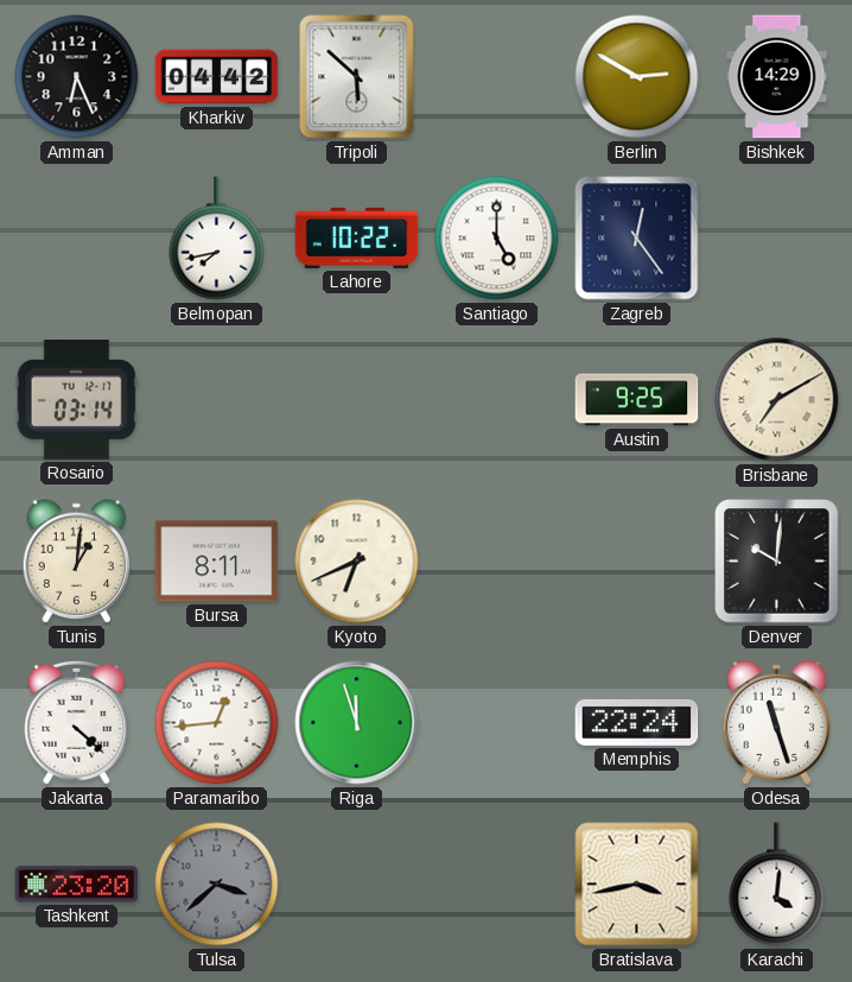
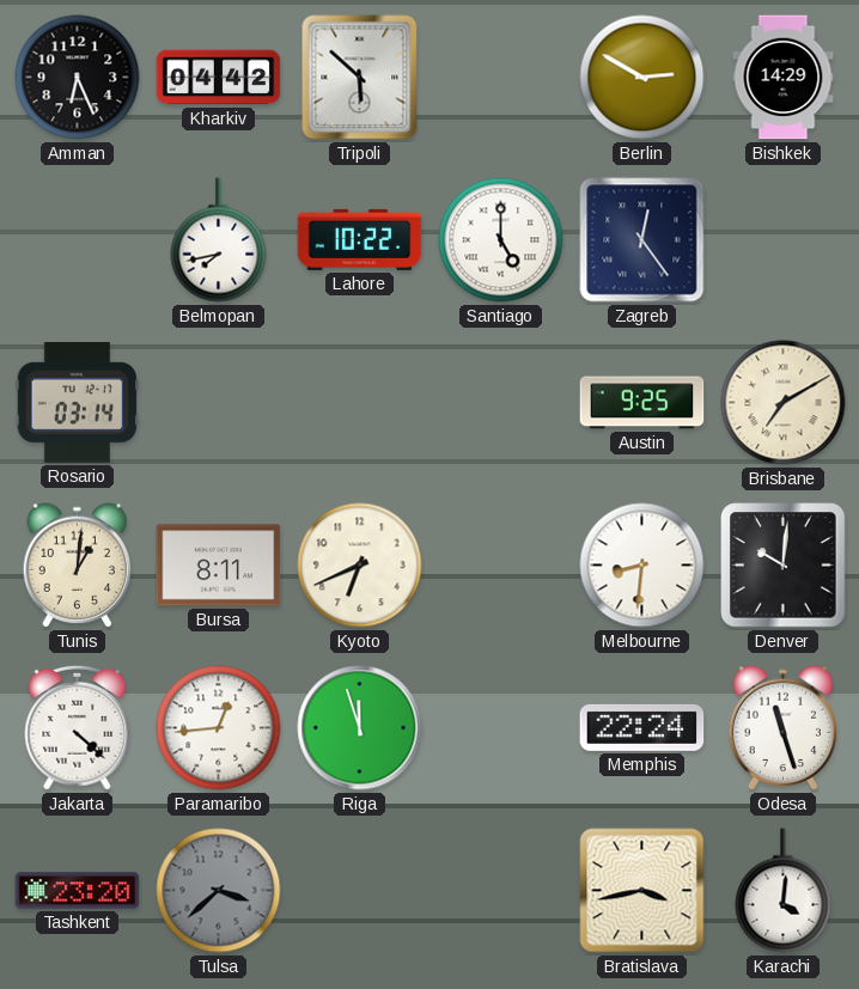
Melbourne: none -> 8:31
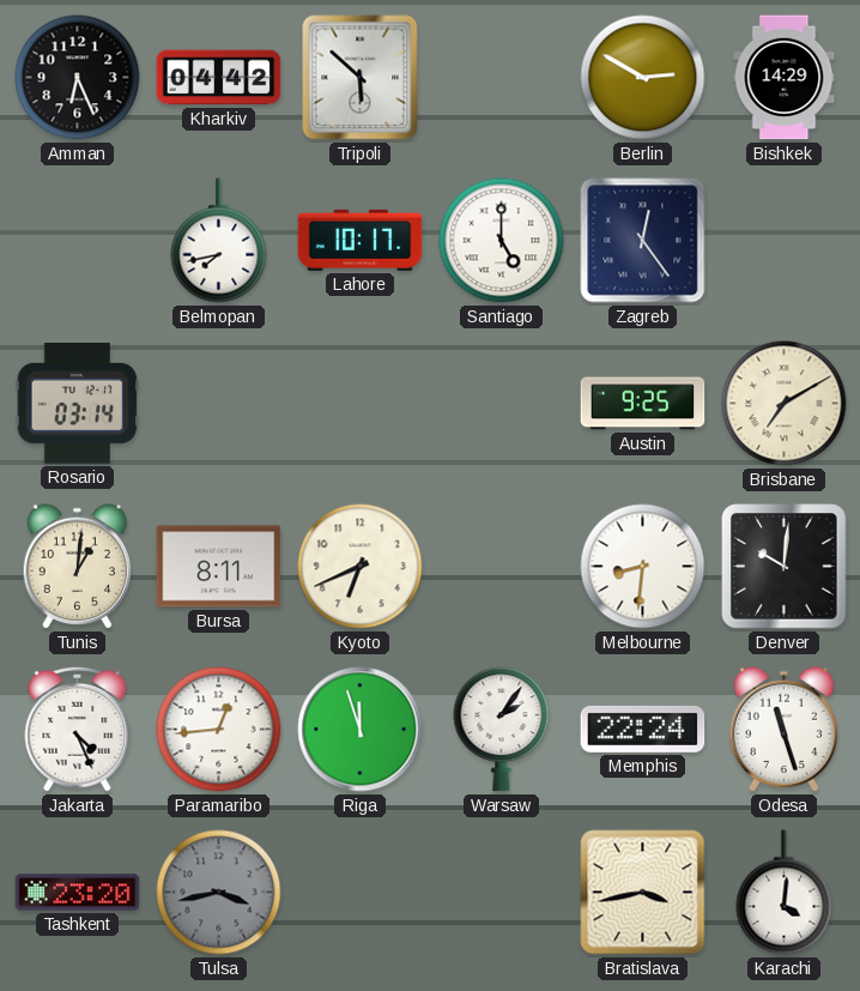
Lahore: 10:22 -> 10:17
Jakarta: 4:22 -> 4:26
Warsaw: none -> 2:06
Tulsa: 3:38 -> 3:43
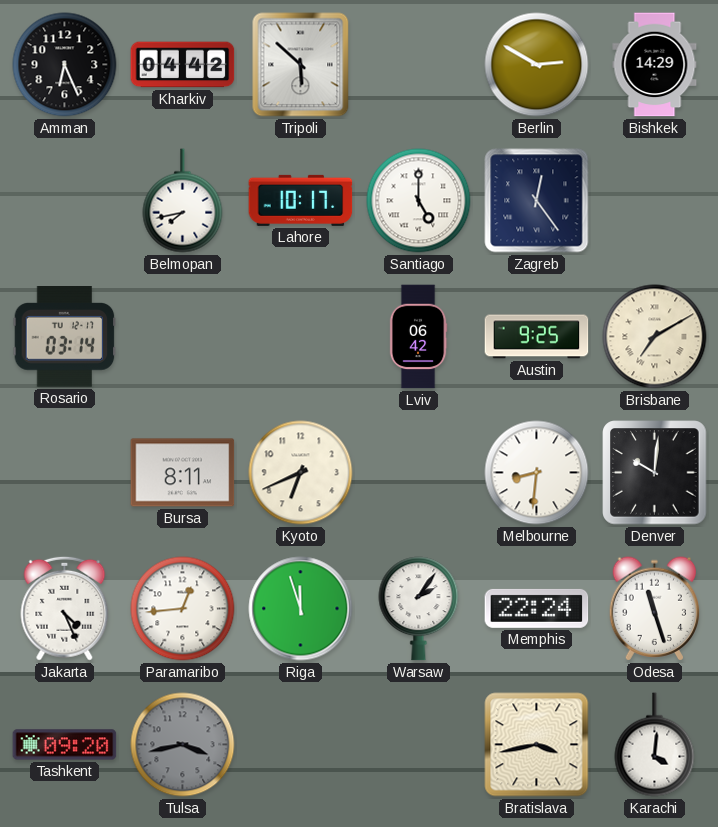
Lviv: none -> 06:42
Tunis: 1:01 -> none
Tashkent: 23:20 -> 09:20
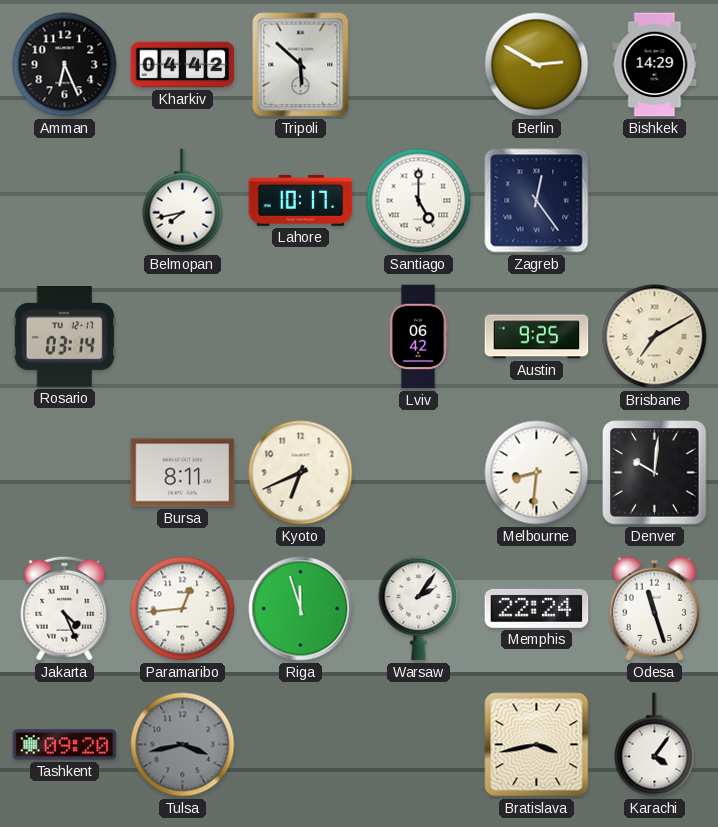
Karachi: 4:01 -> 4:06
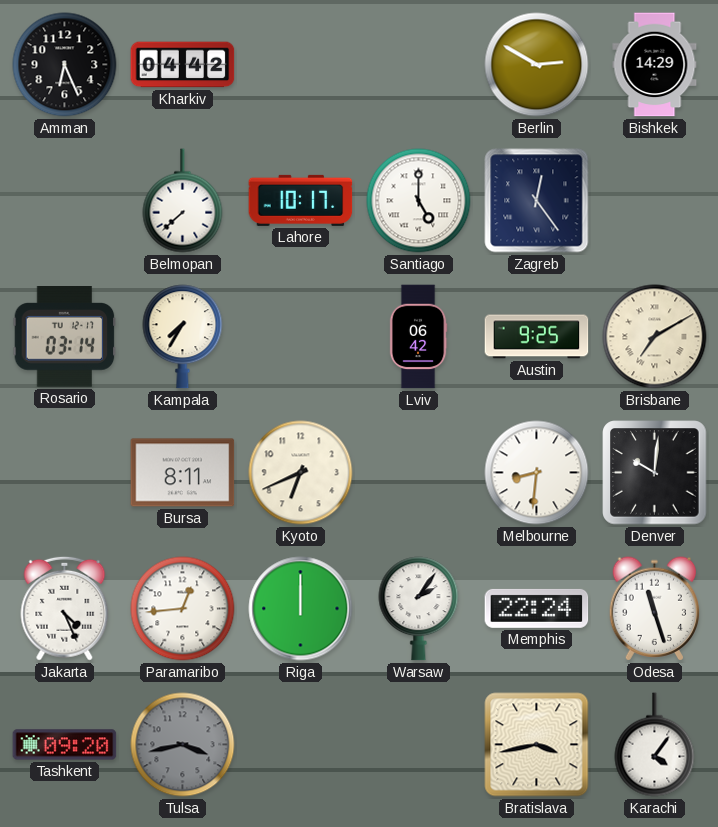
Tripoli: 5:52 -> none
Belmopan: 7:43 -> 7:38
Kampala: none -> 7:35
Riga: 11:57 -> 12:00
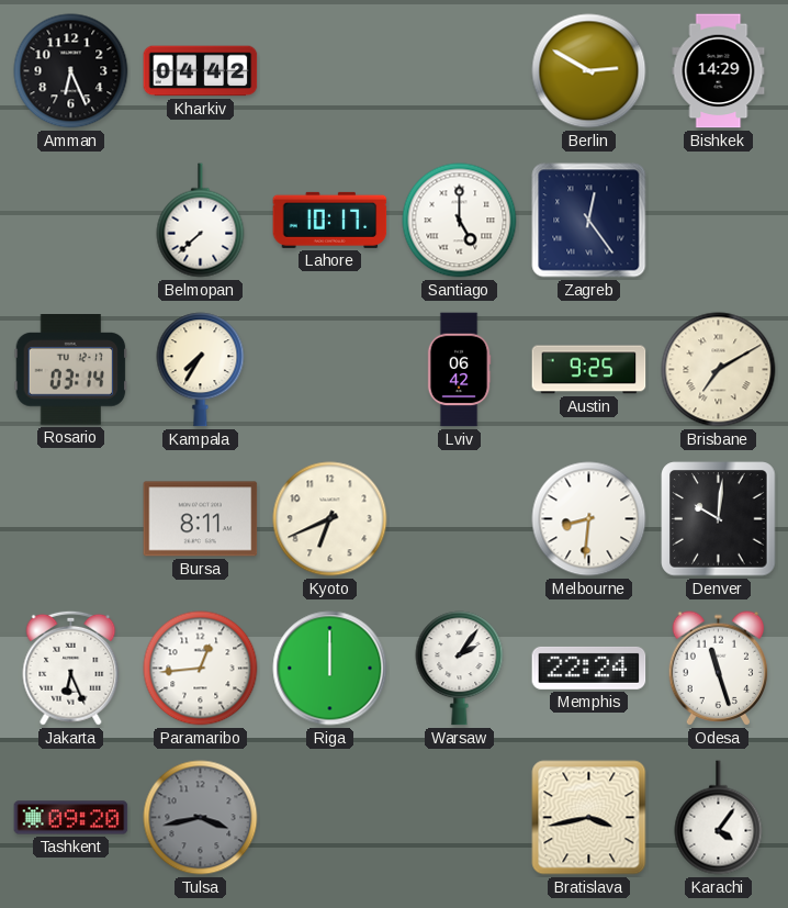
Jakarta: 4:26 -> 6:26
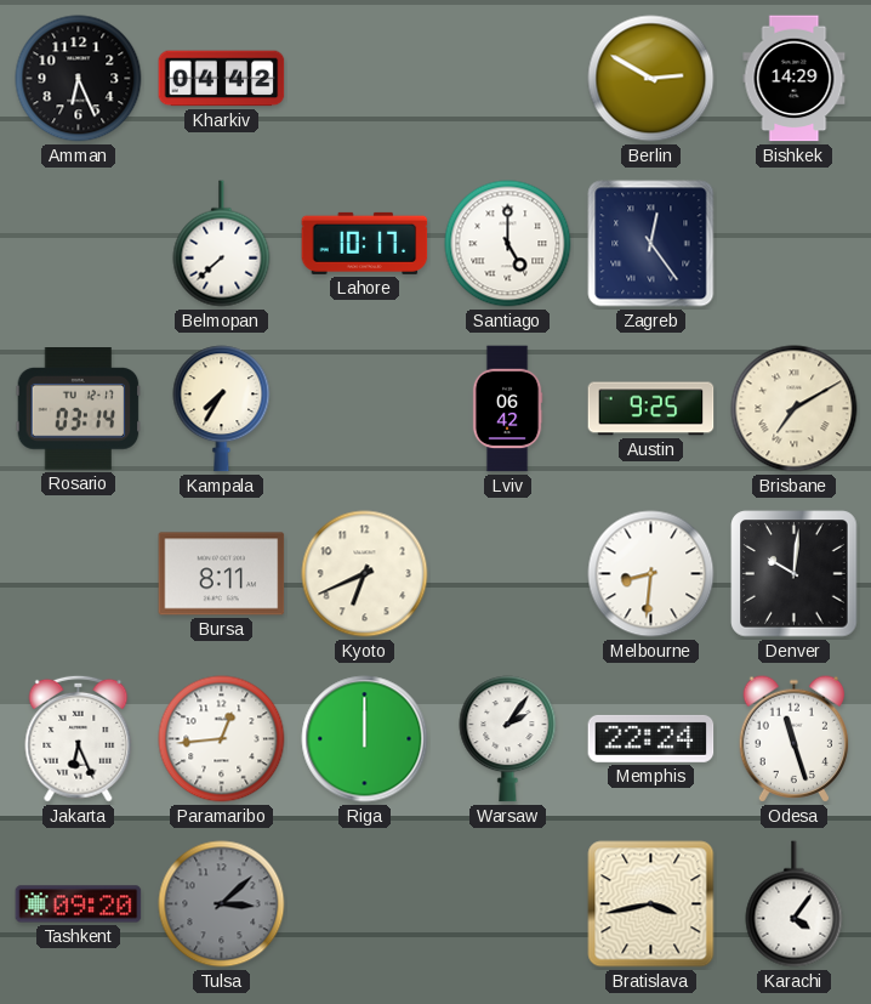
Tulsa: 3:43 -> 3:08
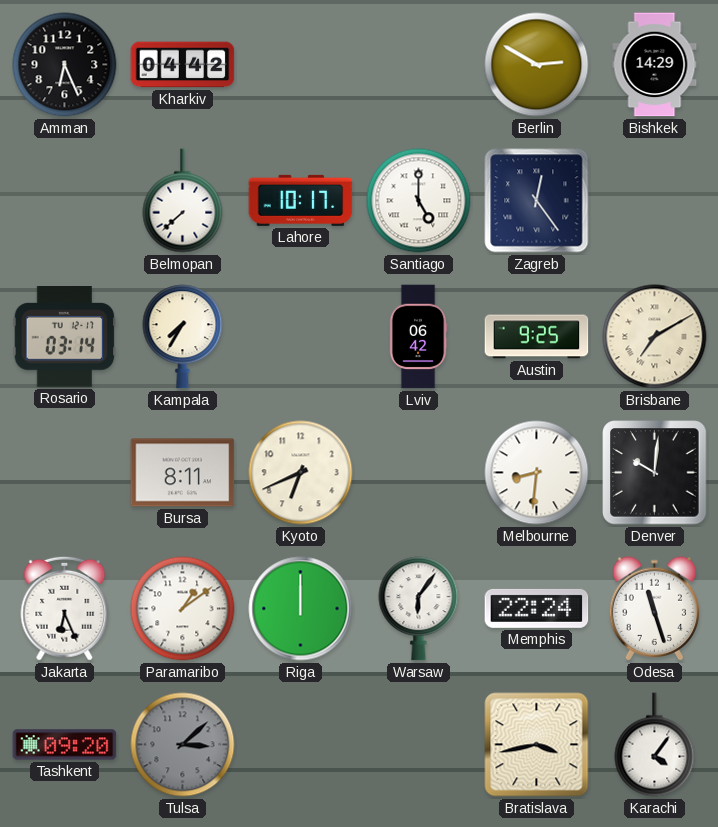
Paramaribo: 12:44 -> 1:09
Warsaw: 2:06 -> 6:06
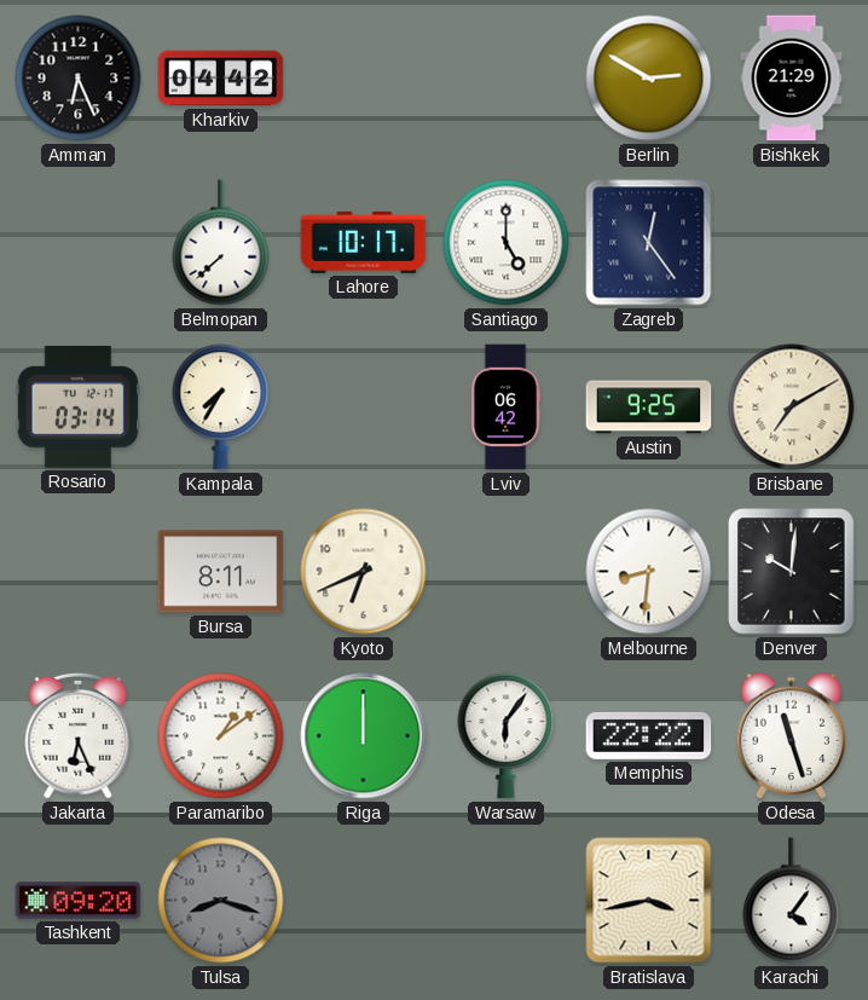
Bishkek: 14:29 -> 21:29
Memphis: 22:24 -> 22:22
Tulsa: 3:08 -> 8:18
